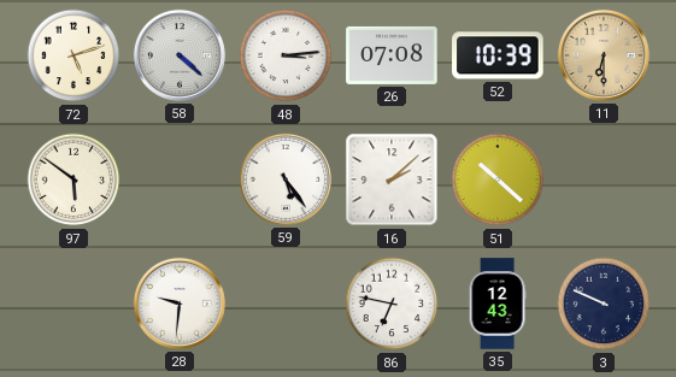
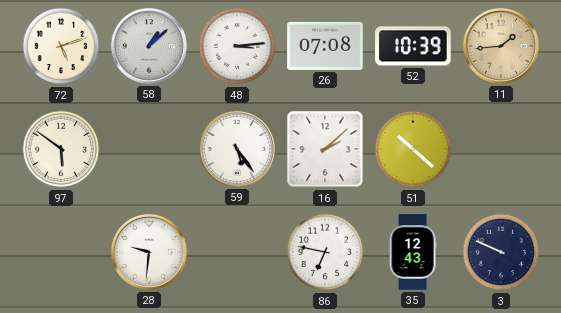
58: 4:22 -> 1:08
11: 6:30 -> 1:44
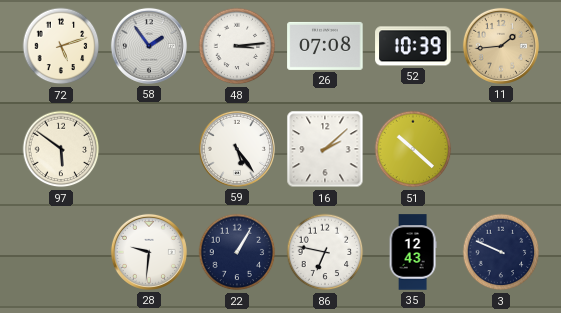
58: 1:08 -> 1:54
22: none -> 1:05
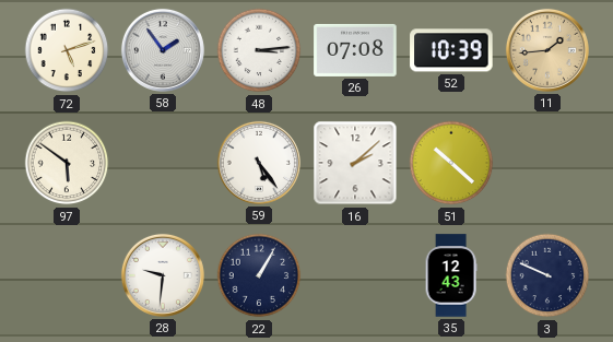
86: 6:47 -> none
